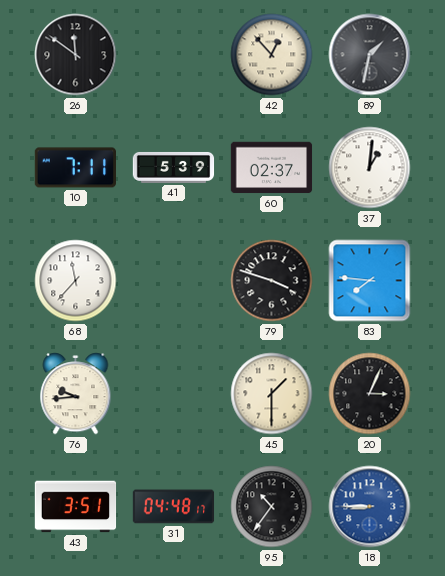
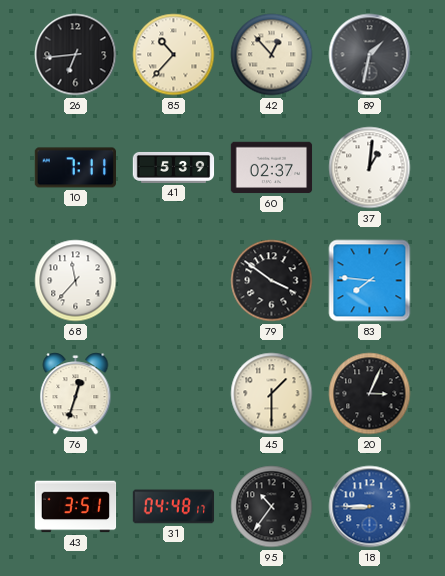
26: 11:51 -> 6:44
85: none -> 10:37
79: 3:48 -> 3:51
76: 9:44 -> 12:33
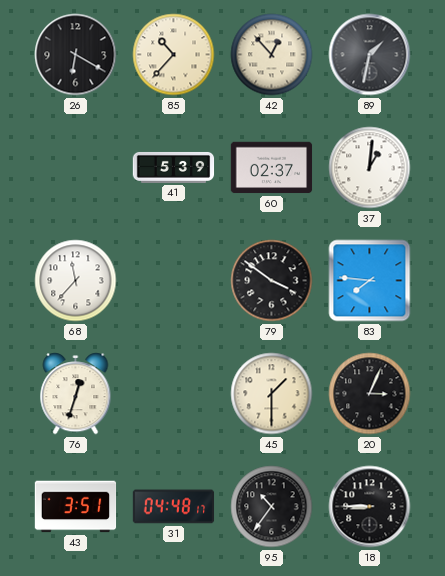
26: 6:44 -> 6:20
10: 7:11 -> none
18 dial: blue -> black
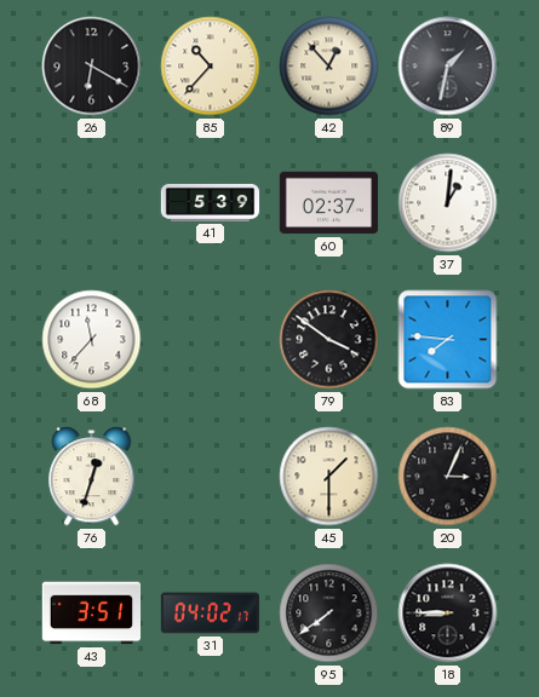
31: 04:48 -> 04:02
95: 10:36 -> 7:39
